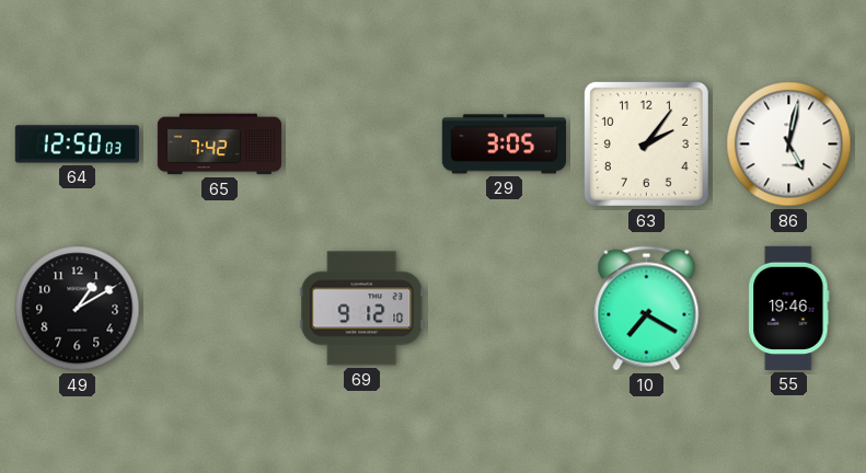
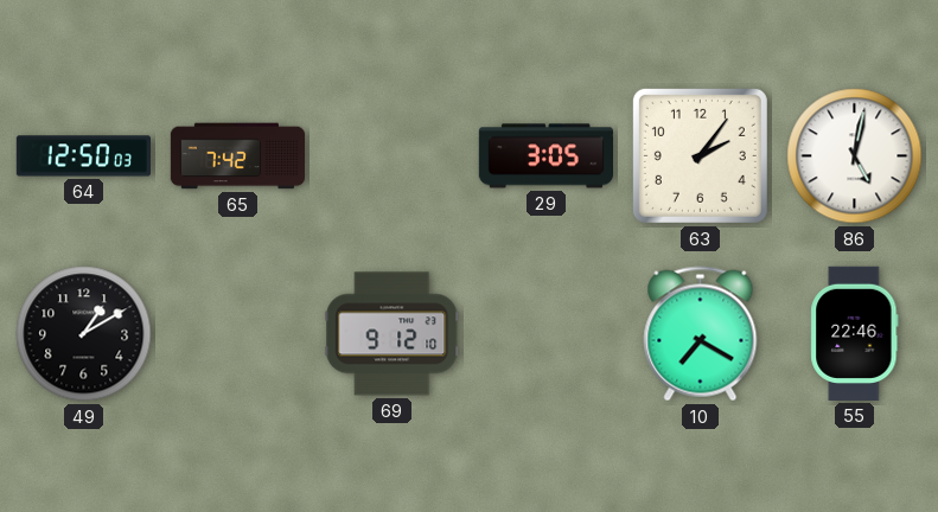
55: 19:46 -> 22:46
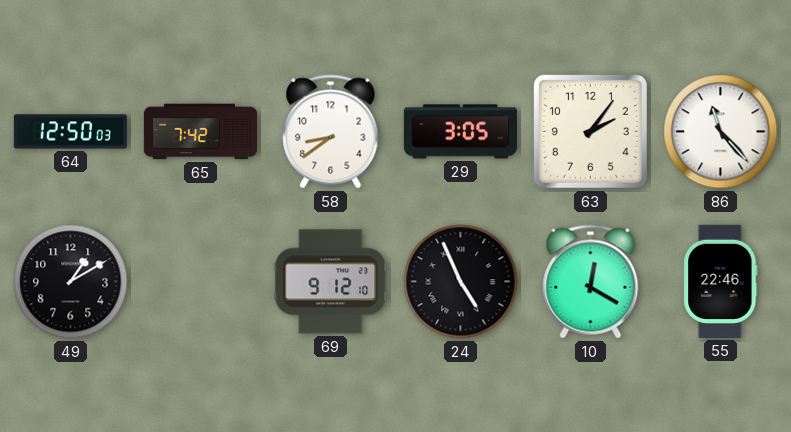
58: none -> 8:39
86: 5:02 -> 11:23
24: none -> 4:56
10: 7:20 -> 12:20
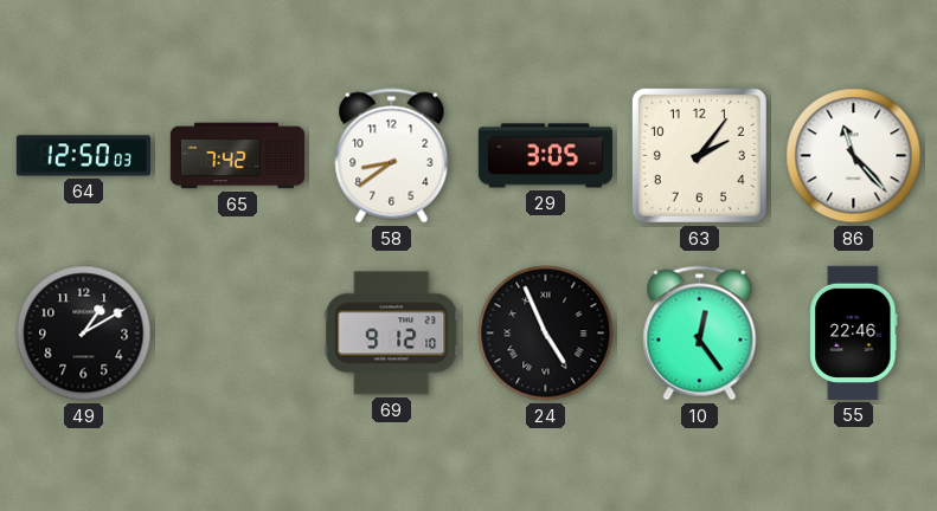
10: 12:20 -> 12:24
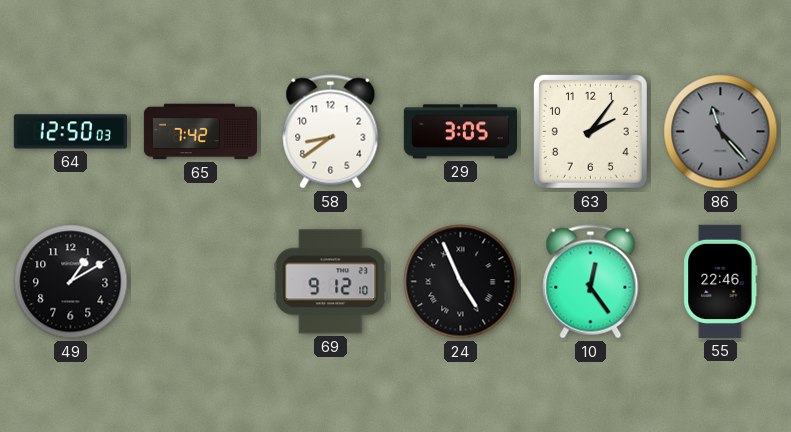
86 dial: white -> grey
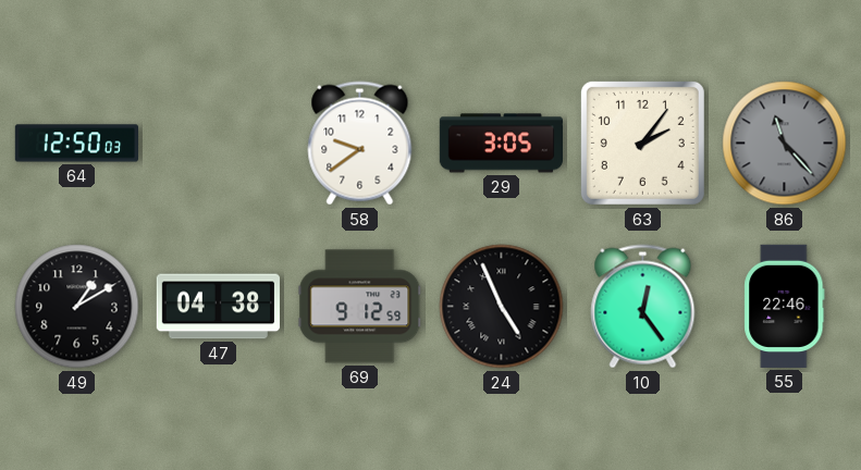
65: 7:42 -> none
58: 8:39 -> 9:39
47: none -> 04:38
69: 9:12:10 -> 9:12:59
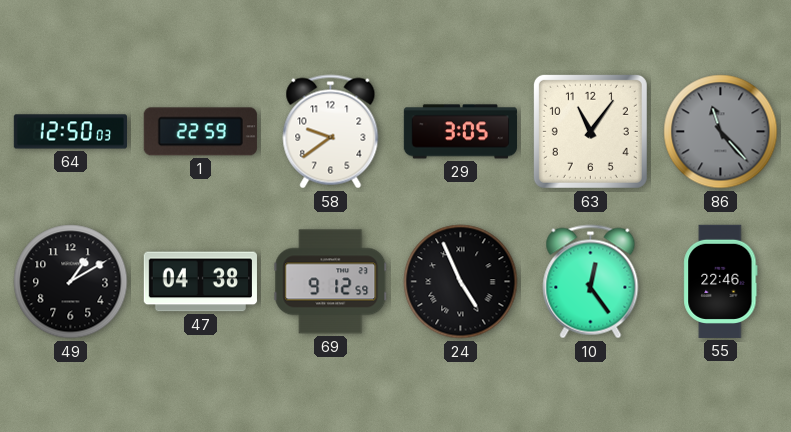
1: none -> 22:59
63: 2:06 -> 11:06
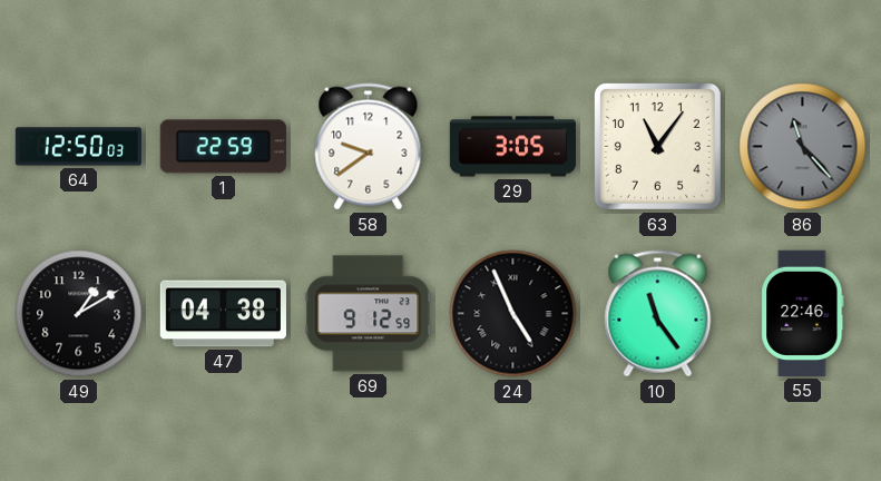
10: 12:24 -> 11:24
